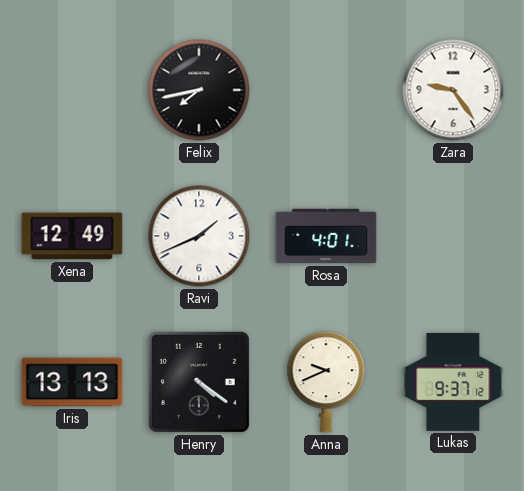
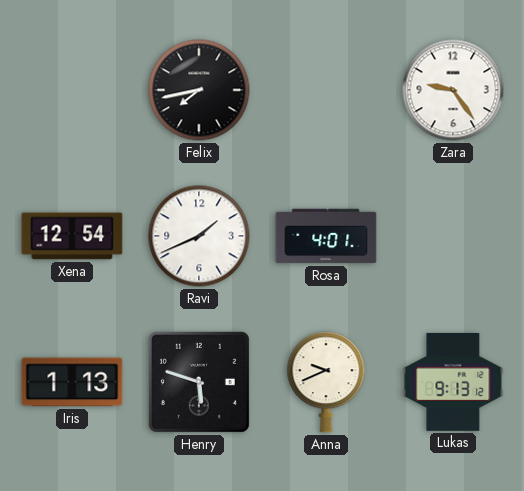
Xena: 12:49 -> 12:54
Iris: 13:13 -> 1:13
Henry: 4:21 -> 5:48
Lukas: 9:37 -> 9:13
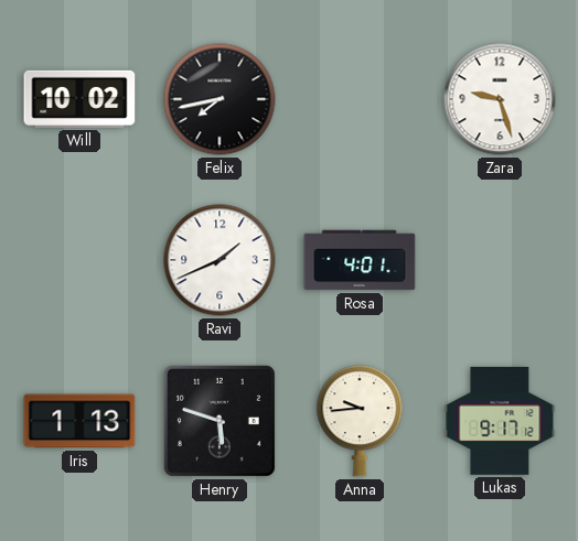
Will: none -> 10:02
Zara: 9:24 -> 9:27
Xena: 12:54 -> none
Anna: 9:41 -> 9:44
Lukas: 9:13 -> 9:17
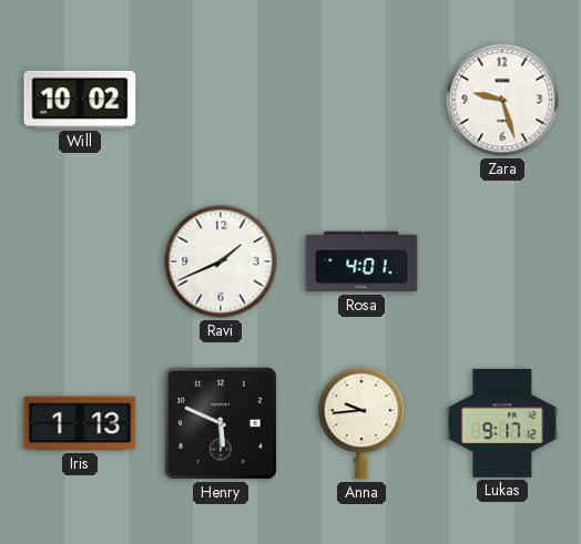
Felix: 7:43 -> none
Henry: 5:48 -> 5:49
